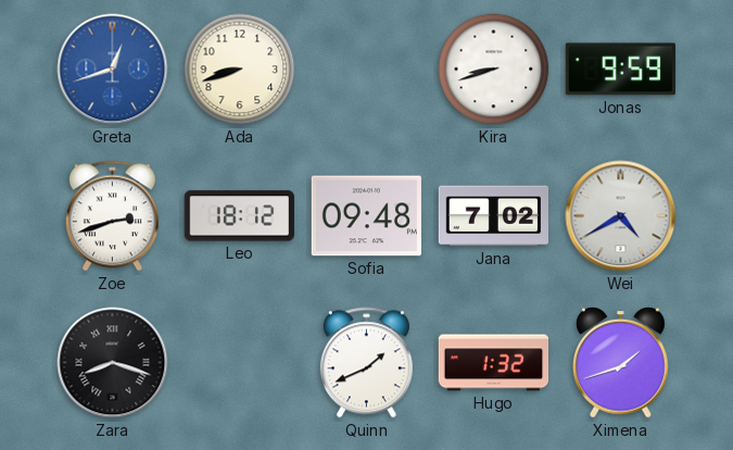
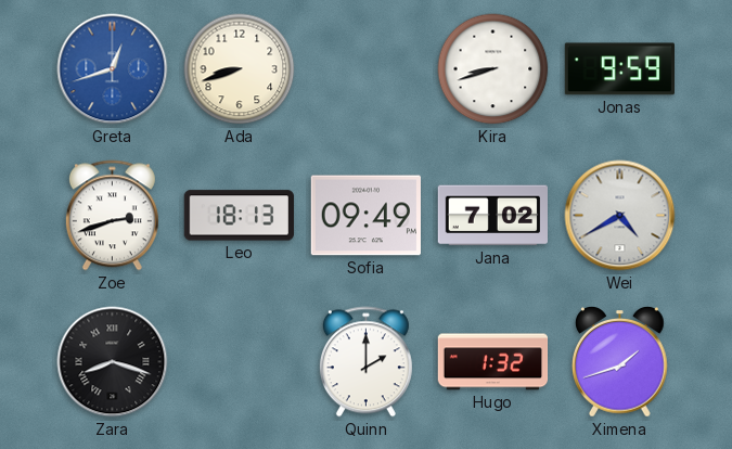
Leo: 18:12 -> 18:13
Sofia: 09:48 -> 09:49
Quinn: 1:41 -> 2:00
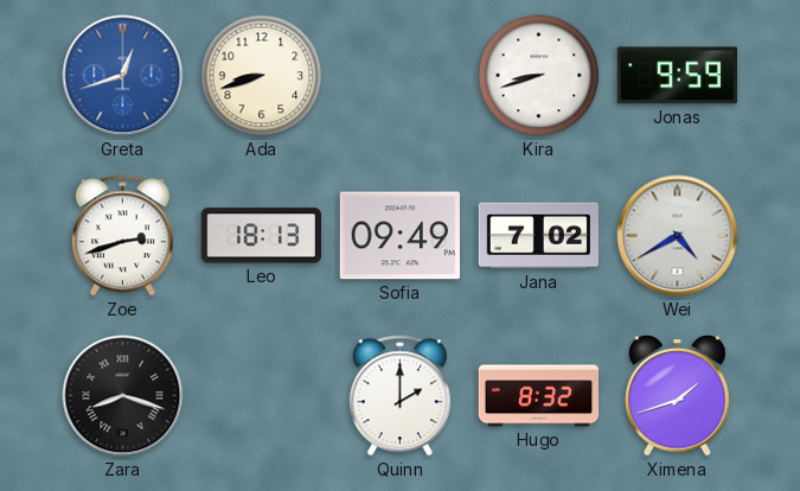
Hugo: 1:32 -> 8:32
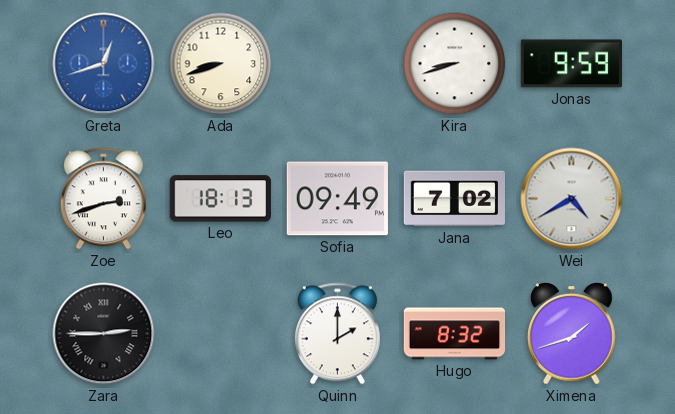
Zara: 8:18 -> 2:45
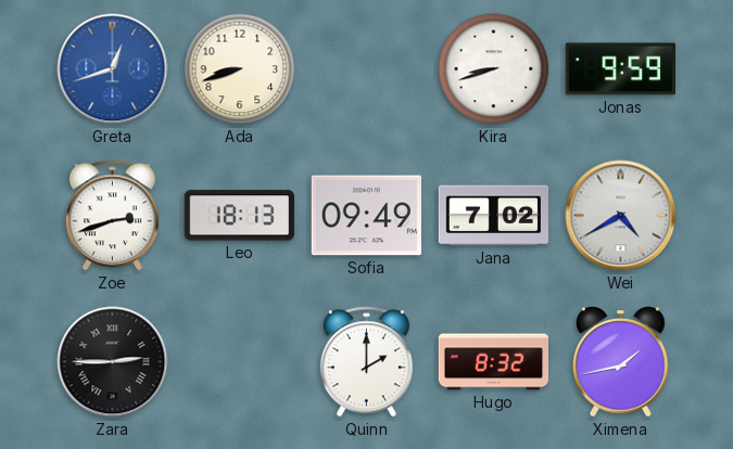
Ximena: 1:42 -> 1:43
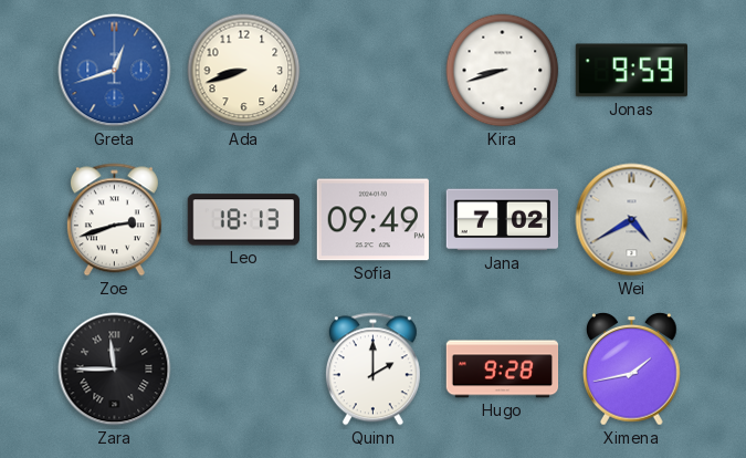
Zara: 2:45 -> 11:45
Hugo: 8:32 -> 9:28
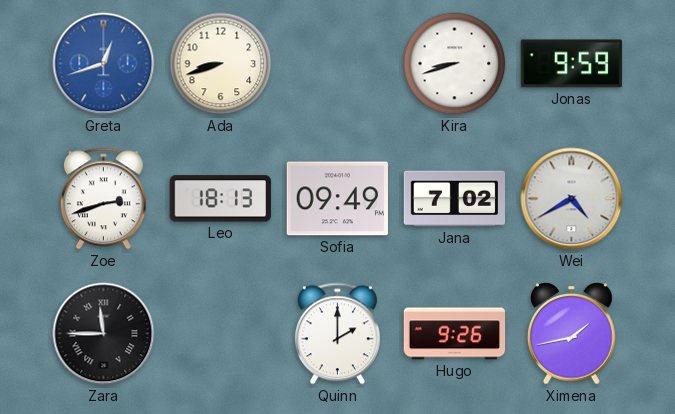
Hugo: 9:28 -> 9:26
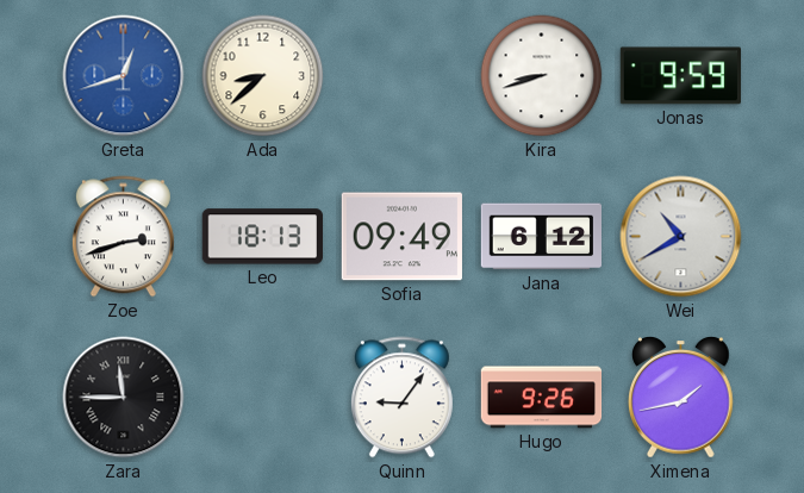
Ada: 8:42 -> 8:38
Jana: 7:02 -> 6:12
Wei: 4:40 -> 10:40
Quinn: 2:00 -> 9:06
